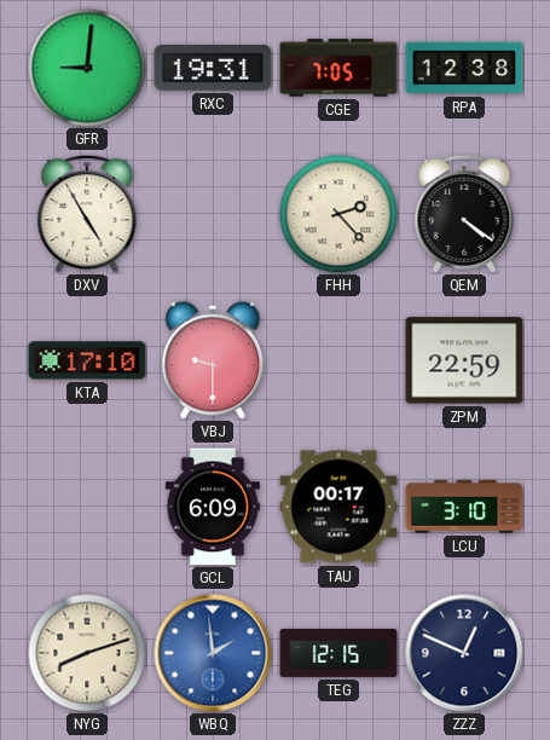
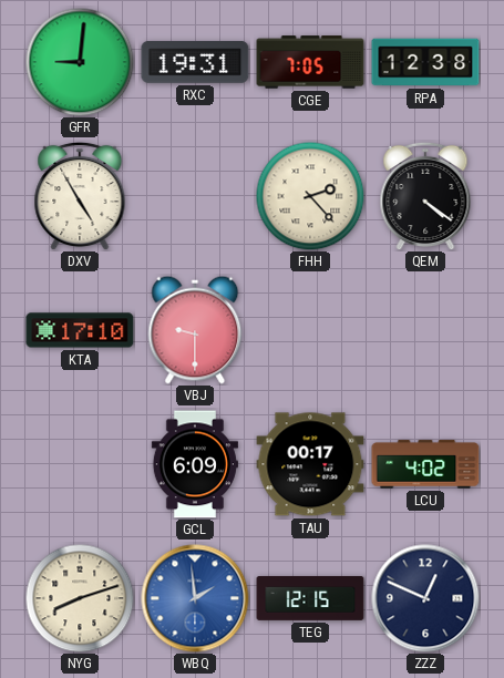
ZPM: 22:59 -> none
LCU: 3:10 -> 4:02
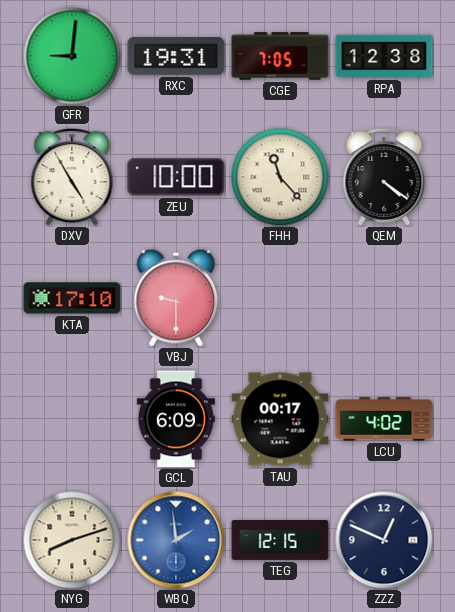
ZEU: none -> 10:00
FHH: 2:23 -> 11:23
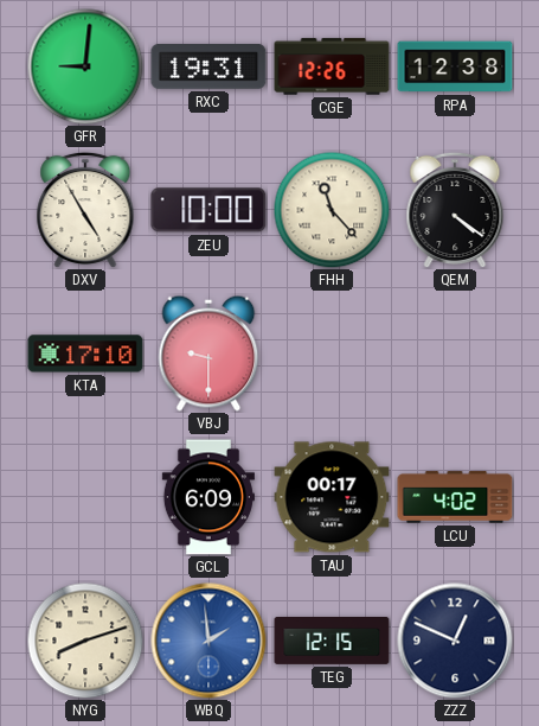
CGE: 7:05 -> 12:26
